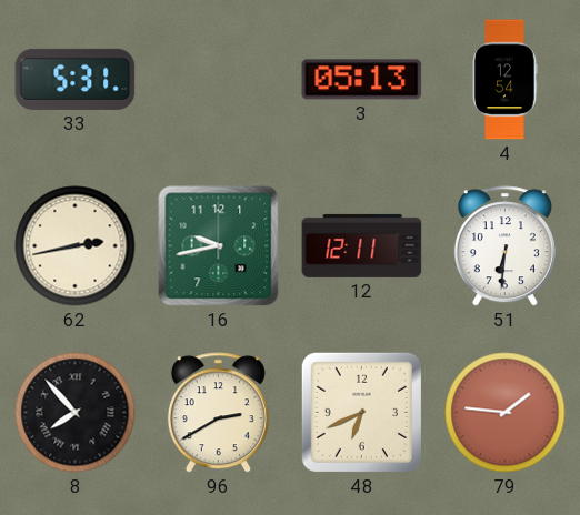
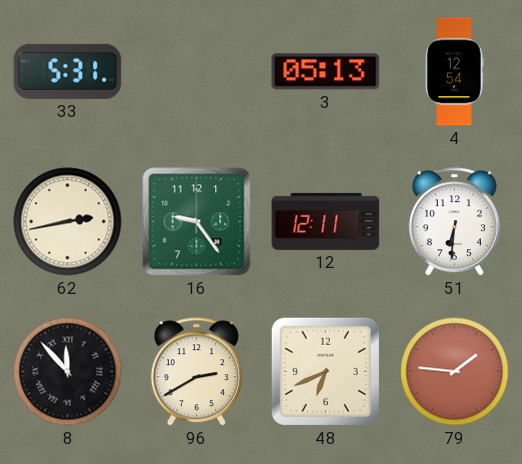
16: 9:43 -> 9:24
8: 7:53 -> 11:53
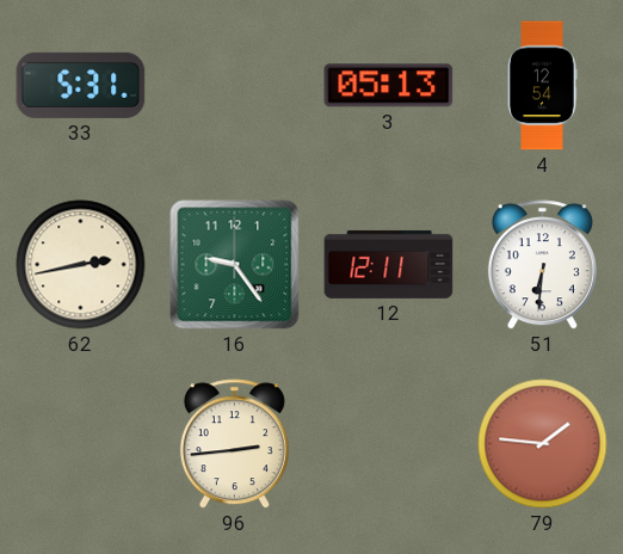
8: 11:53 -> none
96: 2:40 -> 2:44
48: 6:41 -> none
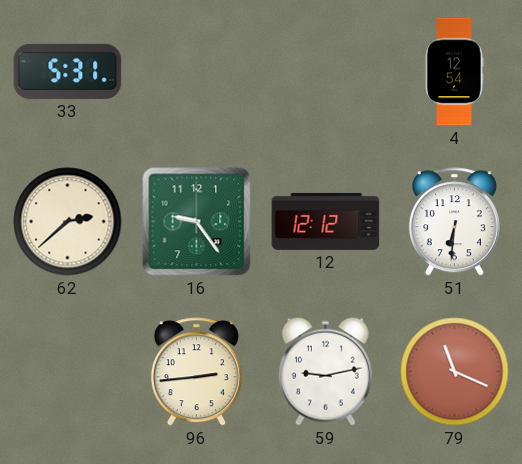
3: 05:13 -> none
62: 2:43 -> 2:38
12: 12:11 -> 12:12
59: none -> 9:13
79: 1:46 -> 11:19
